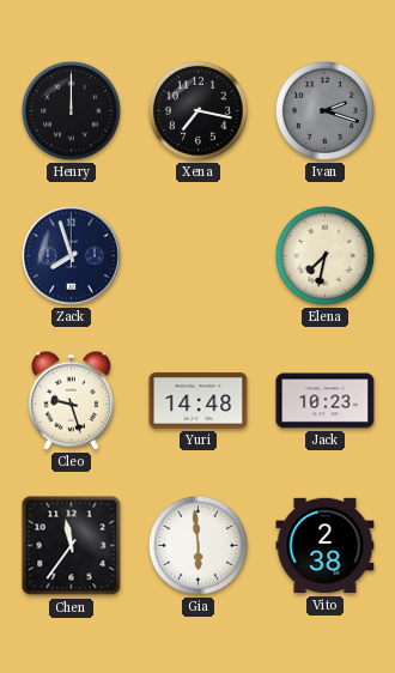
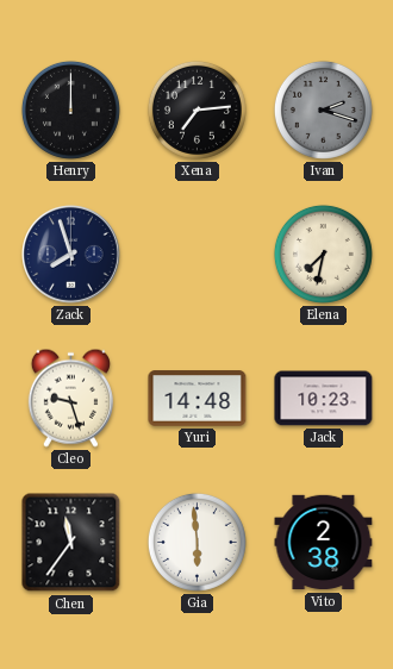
Xena: 7:17 -> 7:14
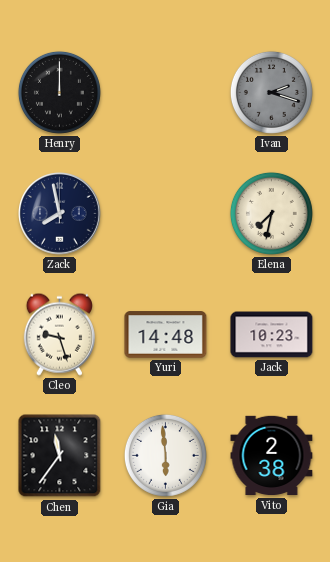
Xena: 7:14 -> none
Zack: 7:57 -> 7:58
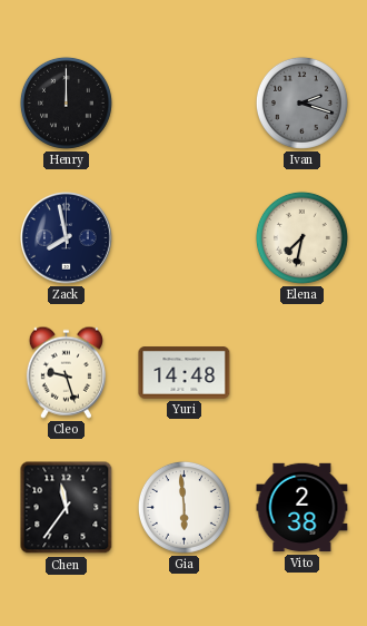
Jack: 10:23 -> none
